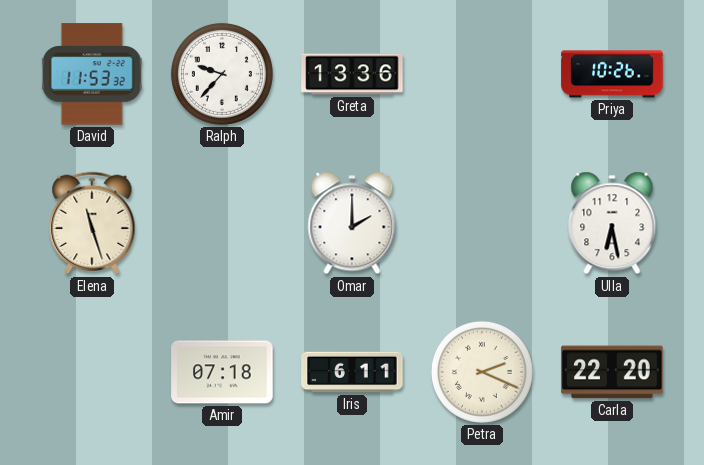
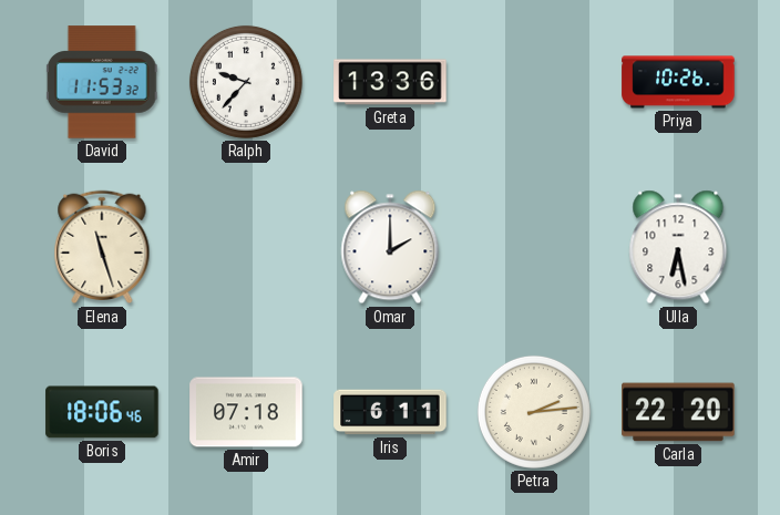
Boris: none -> 18:06
Petra: 2:19 -> 2:14
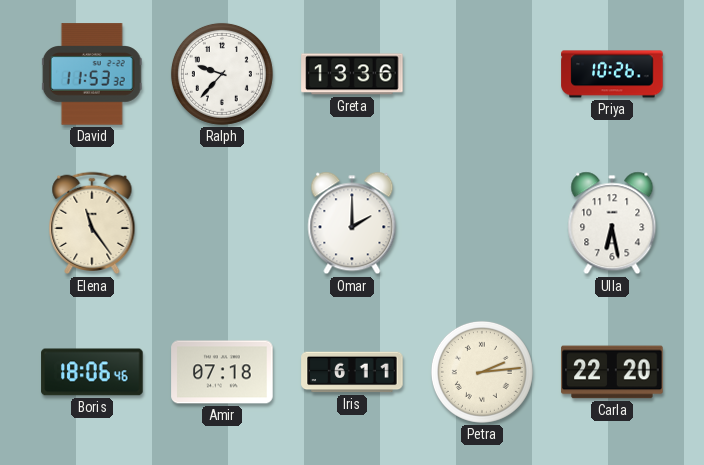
Elena: 11:27 -> 11:24
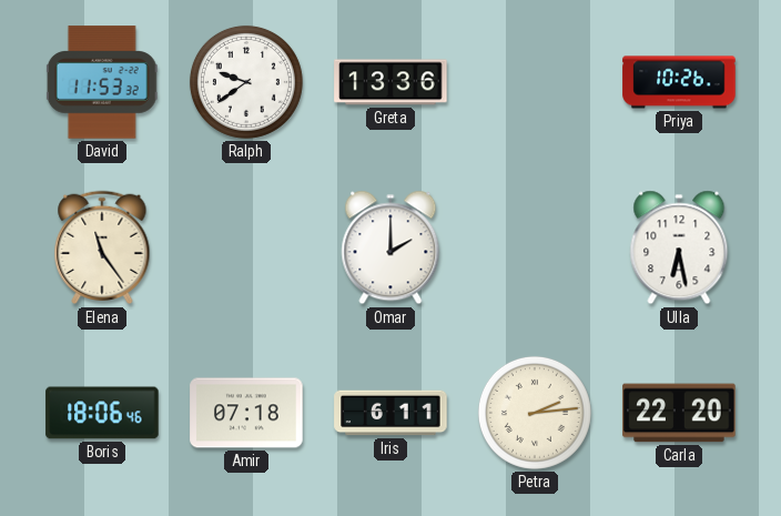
Ralph: 9:37 -> 9:39
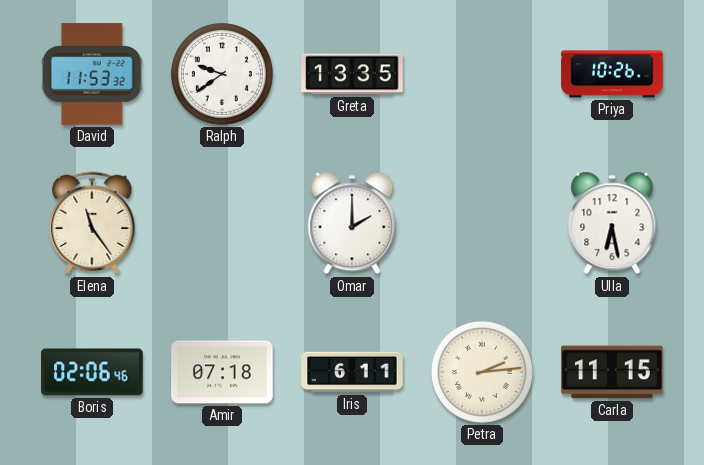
Greta: 13:36 -> 13:35
Boris: 18:06 -> 02:06
Carla: 22:20 -> 11:15
